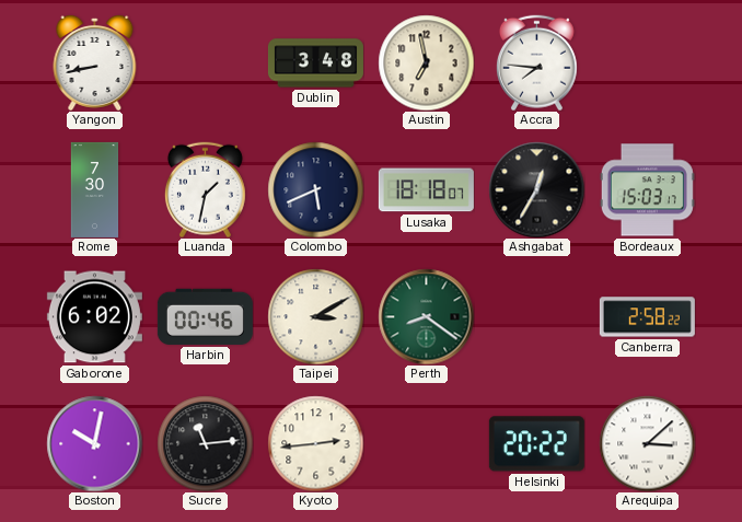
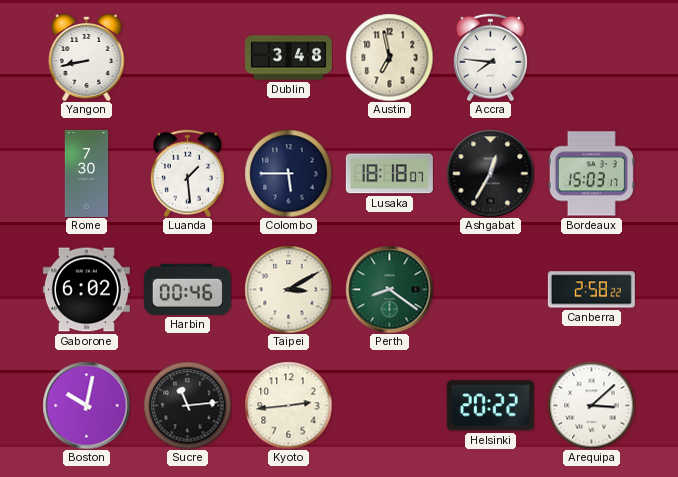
Luanda: 1:32 -> 1:29
Colombo: 5:41 -> 5:45
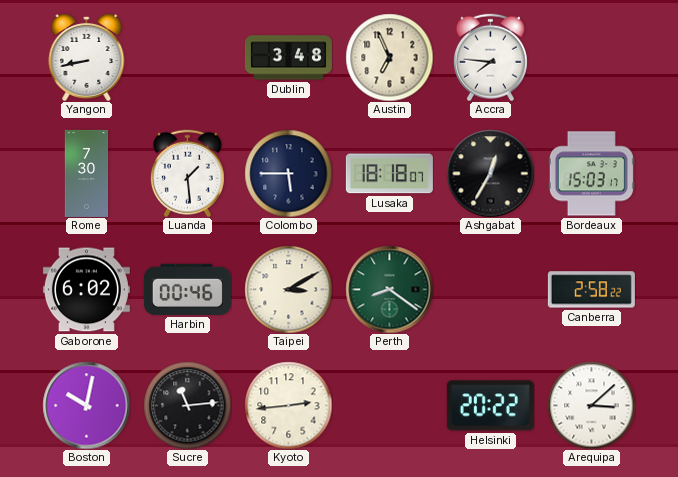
Austin: 6:58 -> 6:56
